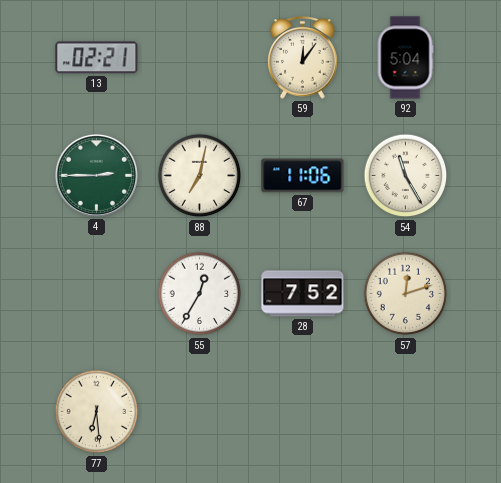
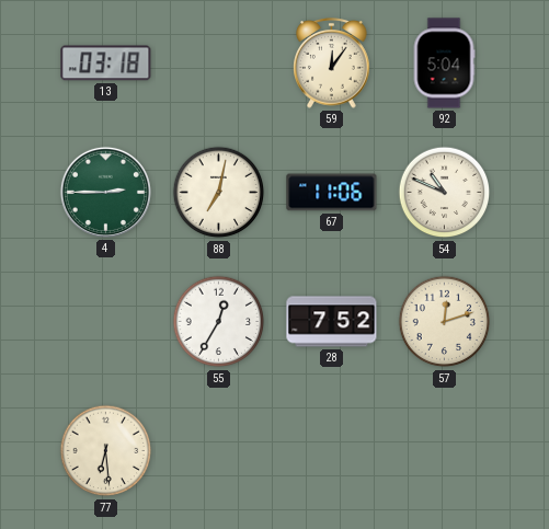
13: 02:21 -> 03:18
54: 11:25 -> 10:49
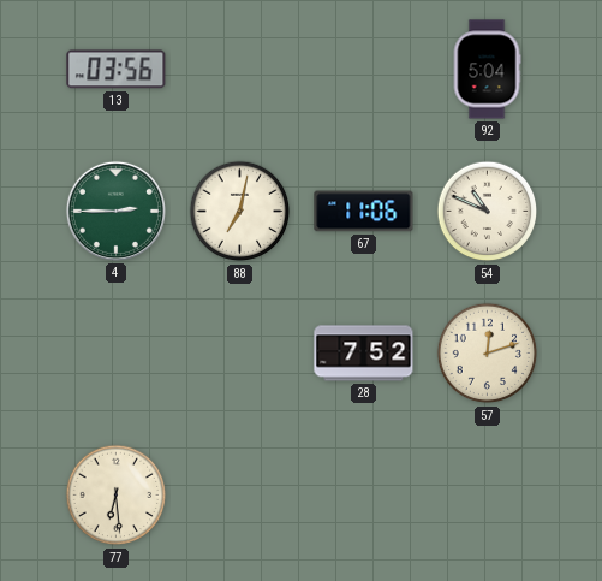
13: 03:18 -> 03:56
59: 12:06 -> none
55: 12:35 -> none
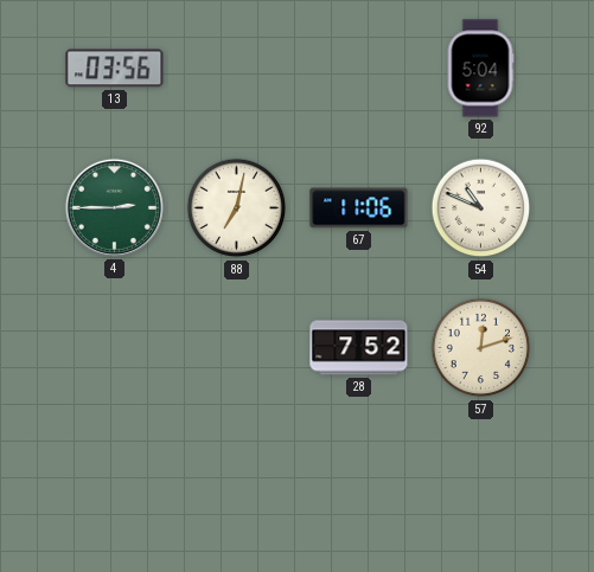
77: 6:29 -> none
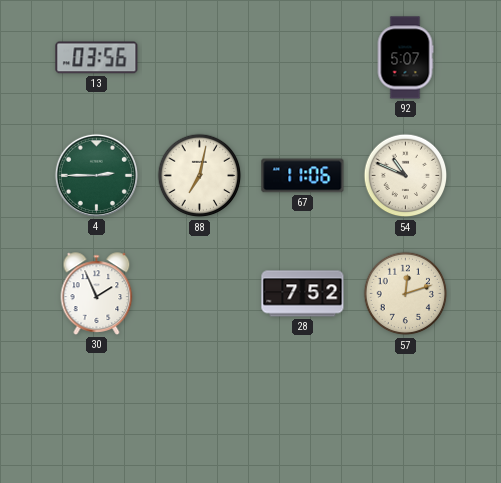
92: 5:04 -> 5:07
30: none -> 1:56
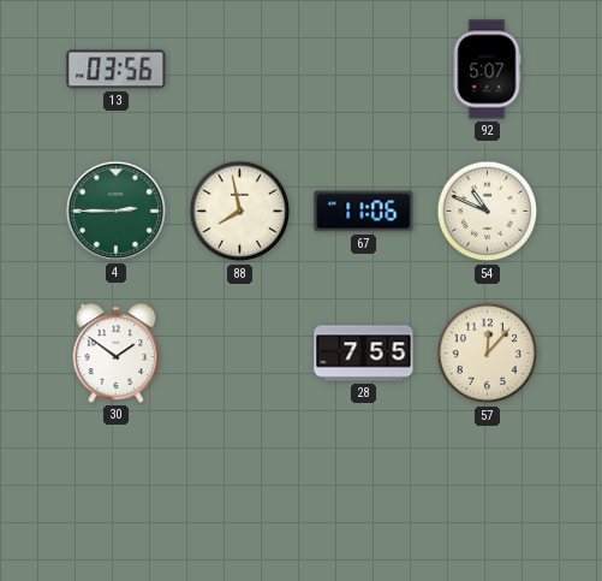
88: 7:02 -> 7:58
30: 1:56 -> 1:51
28: 7:52 -> 7:55
57: 12:12 -> 12:07
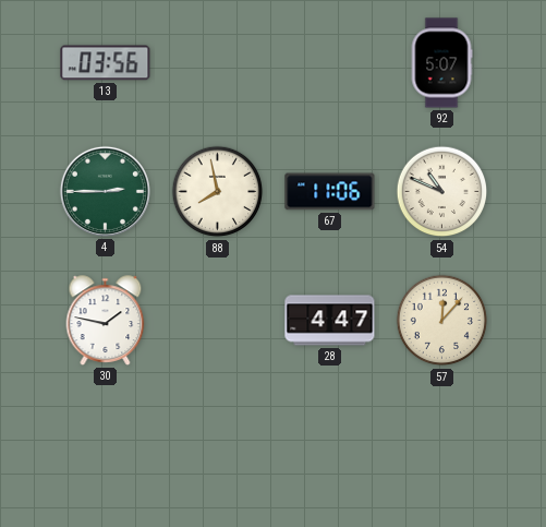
30: 1:51 -> 1:47
28: 7:55 -> 4:47
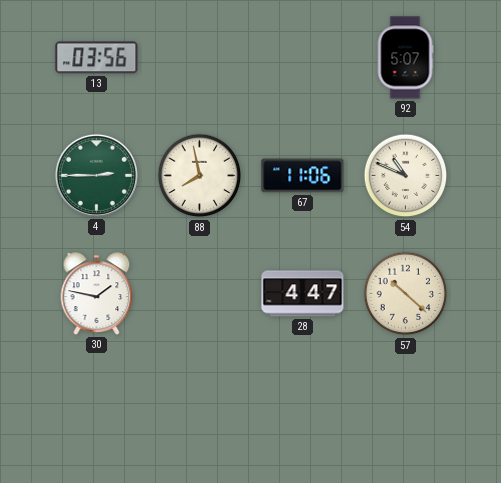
57: 12:07 -> 10:22
